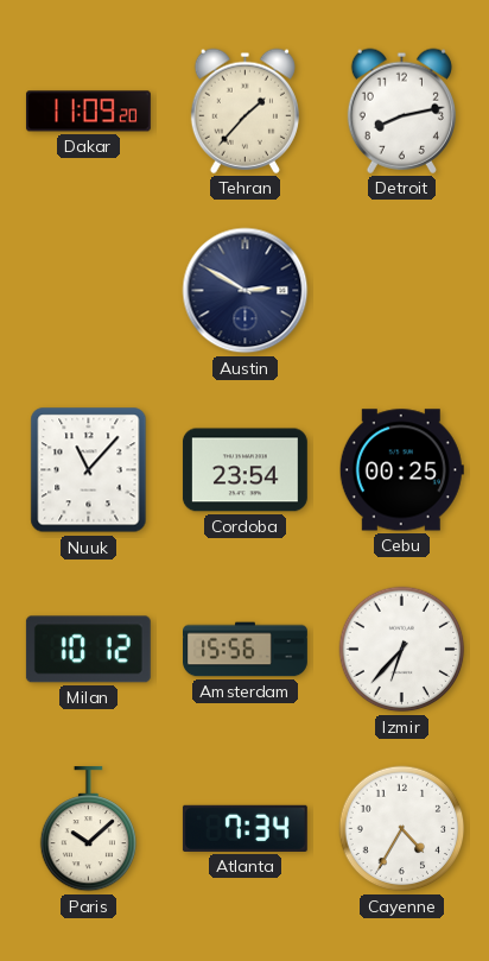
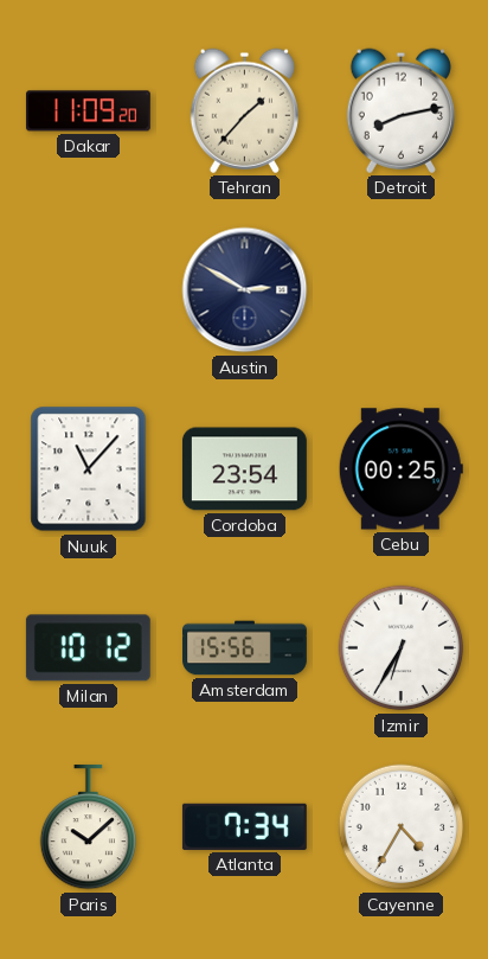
Izmir: 6:37 -> 6:35
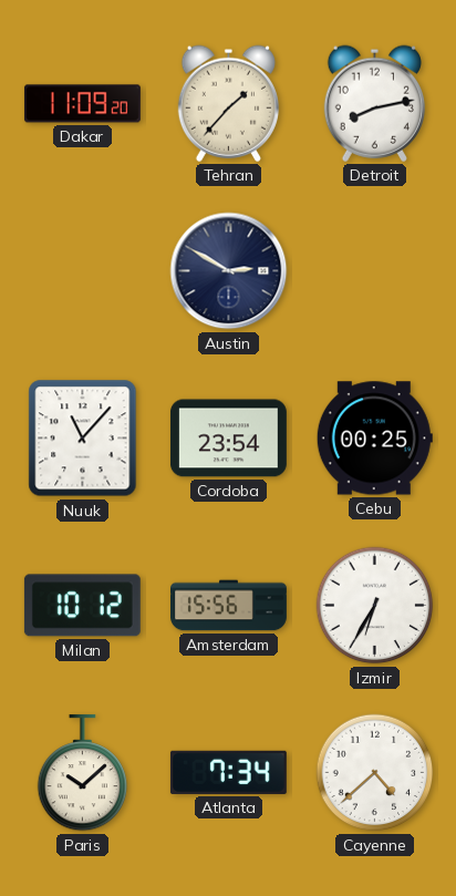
Cayenne: 4:35 -> 4:38
